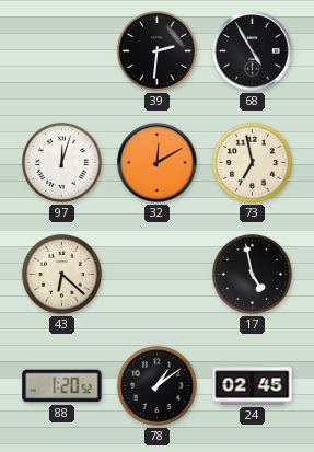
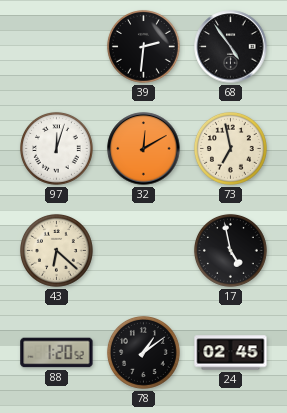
68: 4:55 -> 4:54
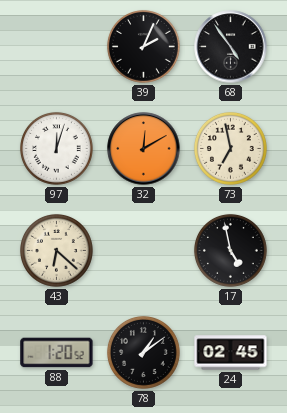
39: 2:31 -> 2:04
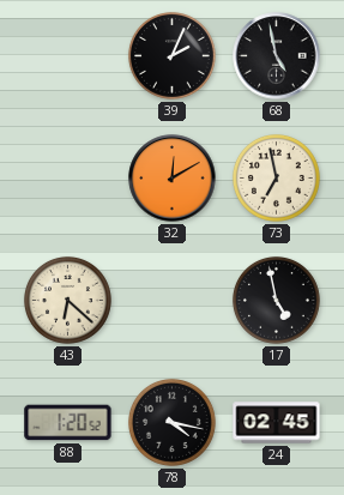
68: 4:54 -> 4:58
97: 12:03 -> none
78: 1:09 -> 4:17
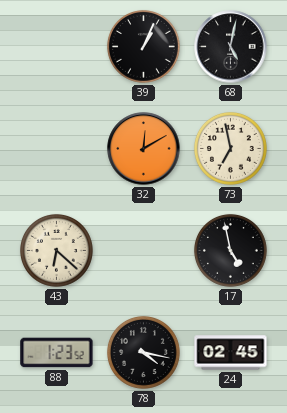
39: 2:04 -> 1:04
68: 4:58 -> 5:02
88: 1:20 -> 1:23
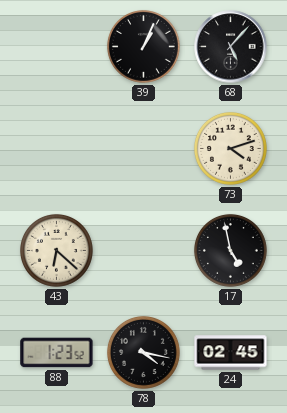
68: 5:02 -> 5:07
32: 12:10 -> none
73: 6:58 -> 4:12
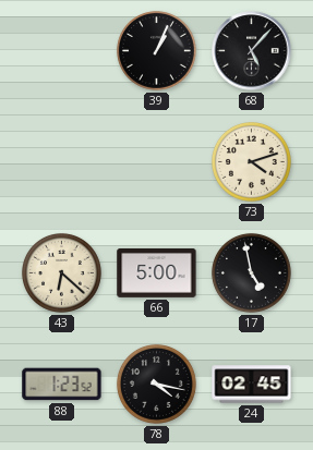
66: none -> 5:00
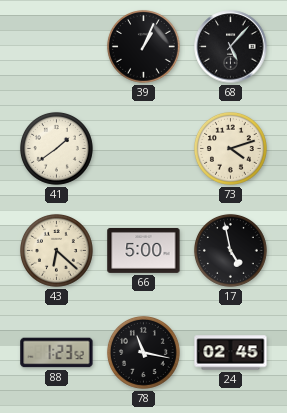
41: none -> 1:39
78: 4:17 -> 11:17
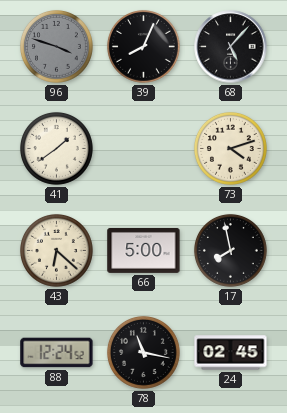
96: none -> 3:48
39: 1:04 -> 8:04
17: 4:58 -> 7:58
88: 1:23 -> 12:24
